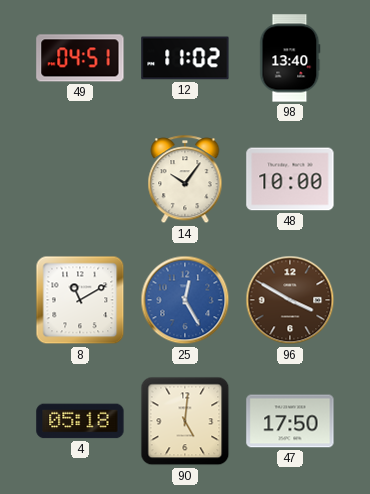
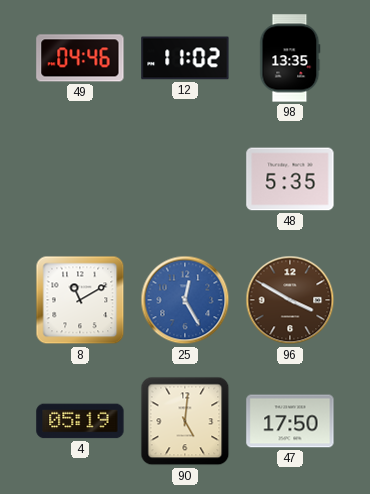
49: 04:51 -> 04:46
98: 13:40 -> 13:35
14: 10:06 -> none
48: 10:00 -> 5:35
4: 05:18 -> 05:19
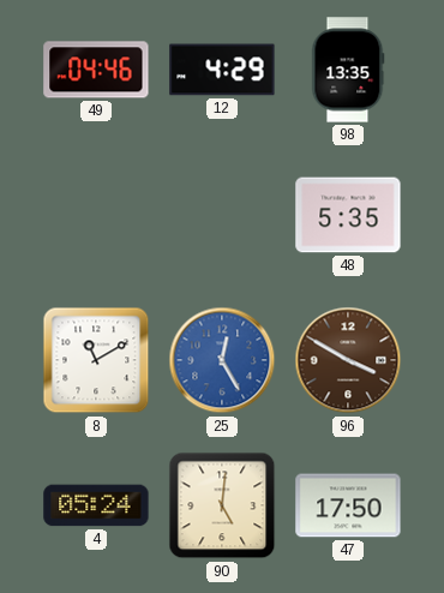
12: 11:02 -> 4:29
4: 05:19 -> 05:24
